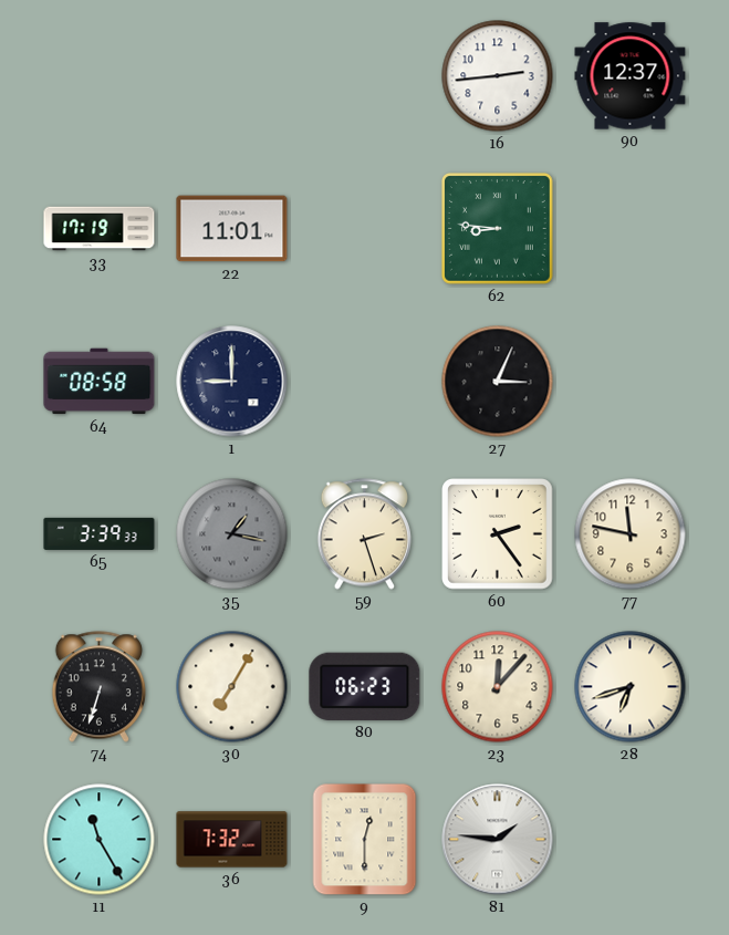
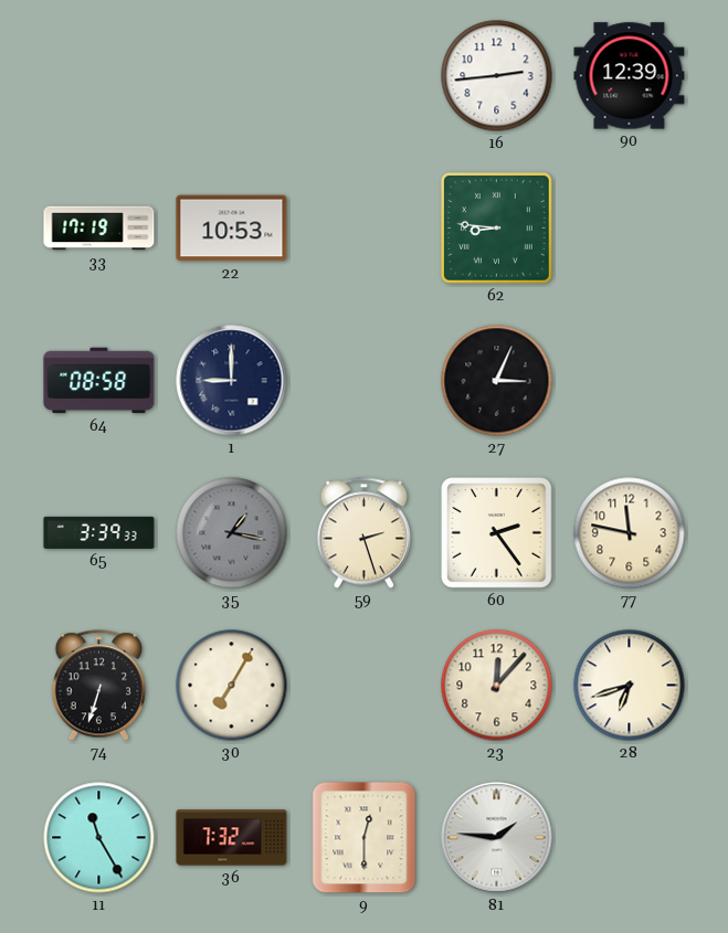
90: 12:37 -> 12:39
22: 11:01 -> 10:53
80: 06:23 -> none
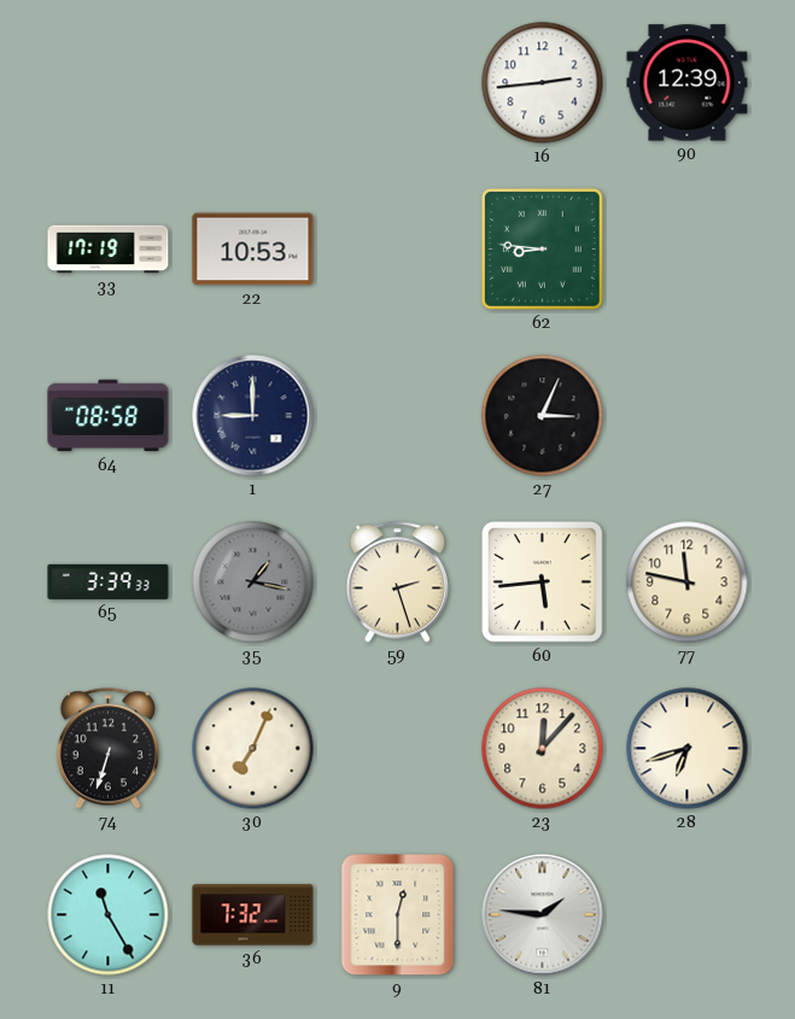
60: 2:24 -> 5:44
30: 7:05 -> 7:04
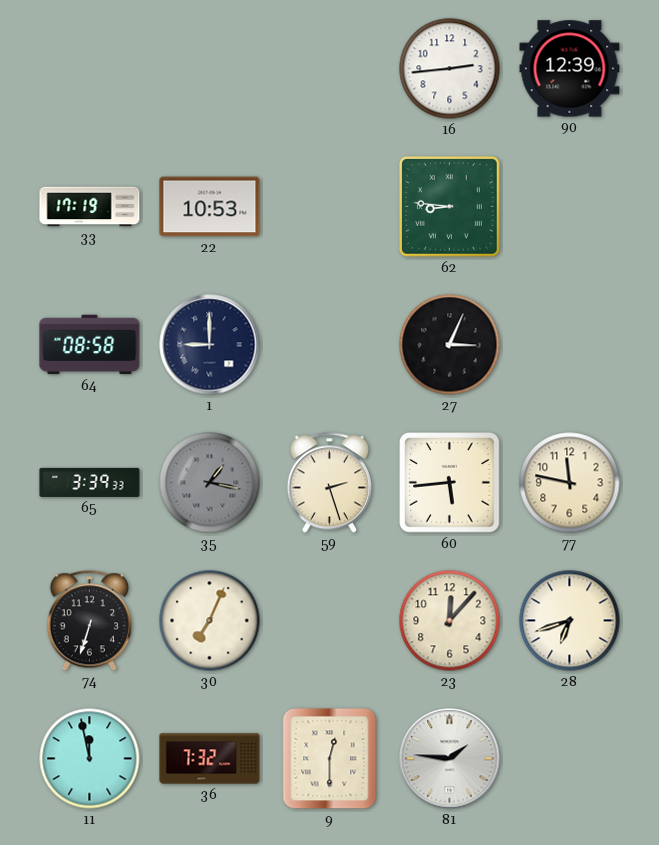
11: 11:25 -> 11:58
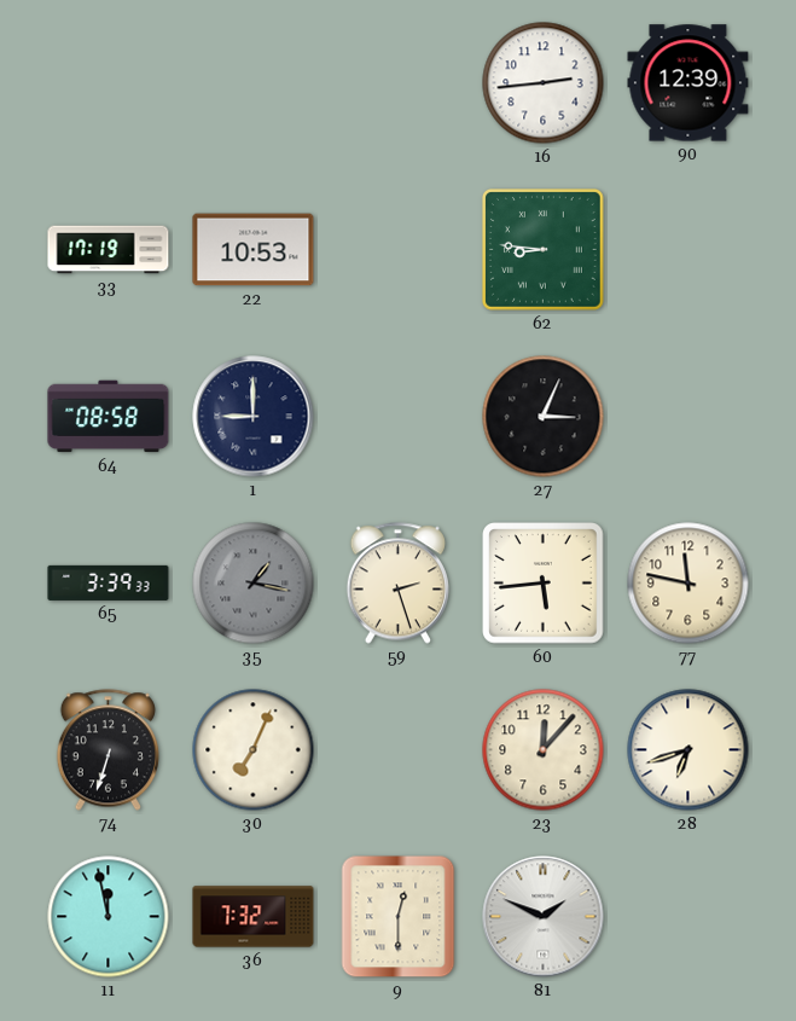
81: 1:46 -> 1:49
